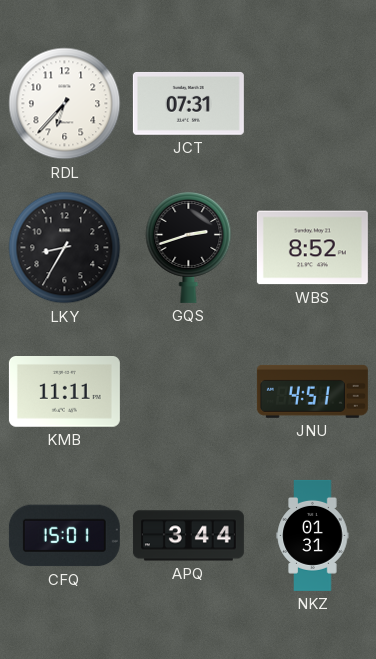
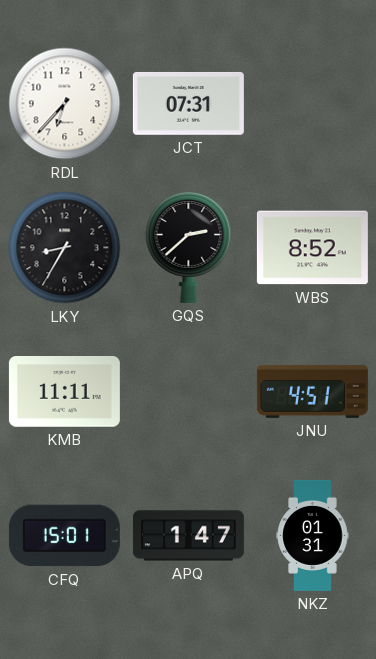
GQS: 2:42 -> 2:38
APQ: 3:44 -> 1:47
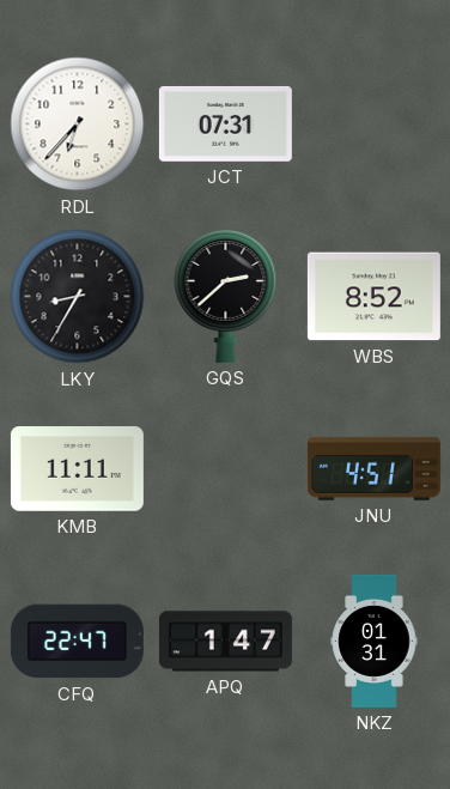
CFQ: 15:01 -> 22:47
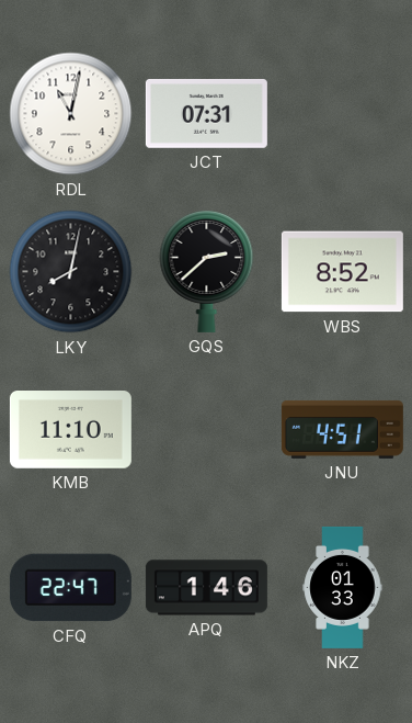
RDL: 6:37 -> 11:02
LKY: 8:35 -> 8:02
KMB: 11:11 -> 11:10
APQ: 1:47 -> 1:46
NKZ: 01:31 -> 01:33
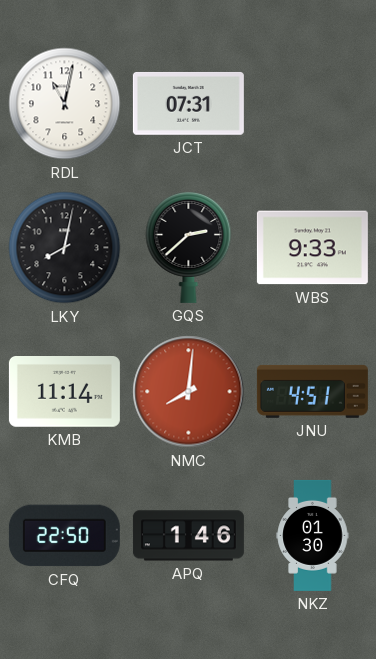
WBS: 8:52 -> 9:33
KMB: 11:10 -> 11:14
NMC: none -> 8:01
CFQ: 22:47 -> 22:50
NKZ: 01:33 -> 01:30
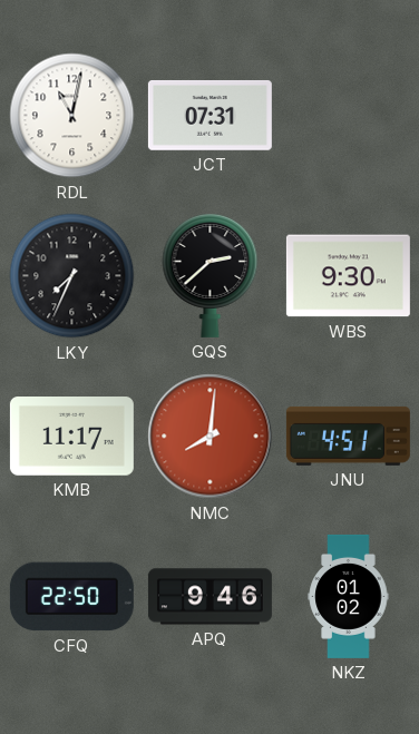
LKY: 8:02 -> 7:34
WBS: 9:33 -> 9:30
KMB: 11:14 -> 11:17
APQ: 1:46 -> 9:46
NKZ: 01:30 -> 01:02
